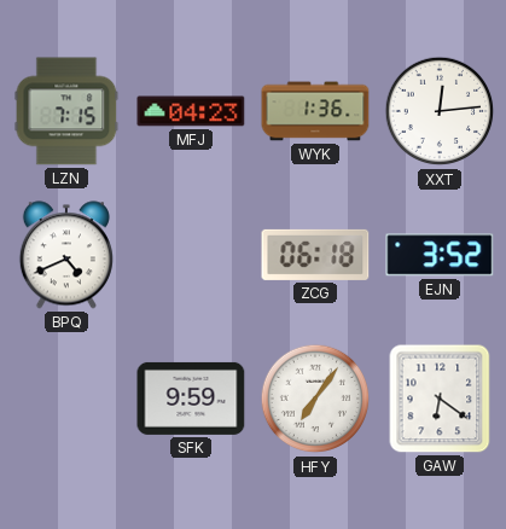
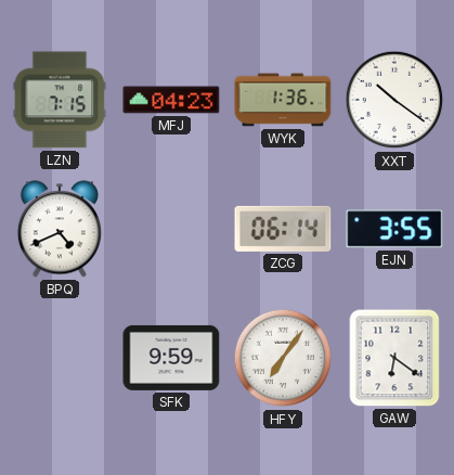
XXT: 12:14 -> 10:21
ZCG: 06:18 -> 06:14
EJN: 3:52 -> 3:55
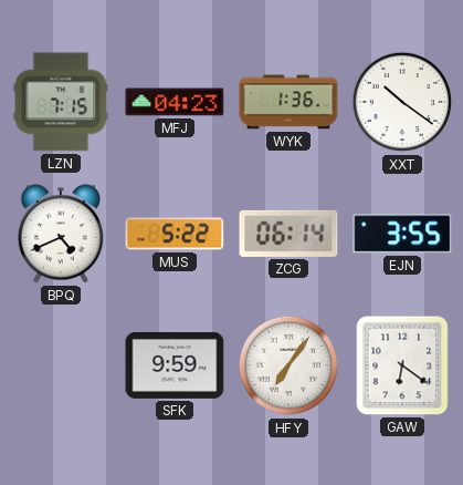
MUS: none -> 5:22
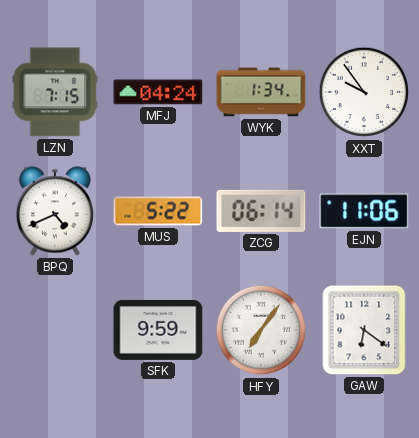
MFJ: 04:23 -> 04:24
WYK: 1:36 -> 1:34
XXT: 10:21 -> 9:54
EJN: 3:55 -> 11:06
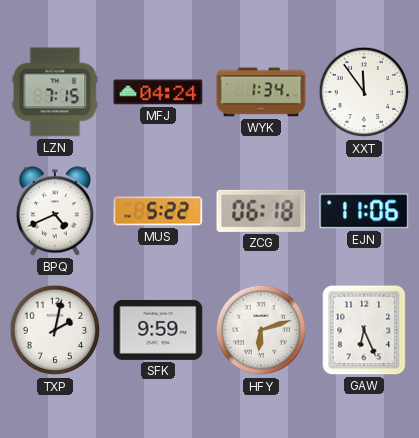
XXT: 9:54 -> 11:54
ZCG: 06:14 -> 06:18
TXP: none -> 2:02
HFY: 7:06 -> 6:12
GAW: 6:21 -> 6:26
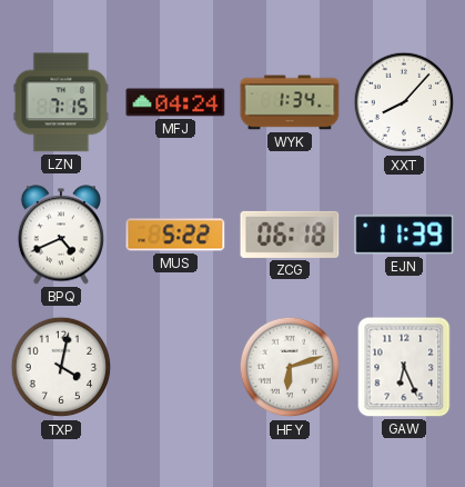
XXT: 11:54 -> 8:07
EJN: 11:06 -> 11:39
TXP: 2:02 -> 4:02
SFK: 9:59 -> none
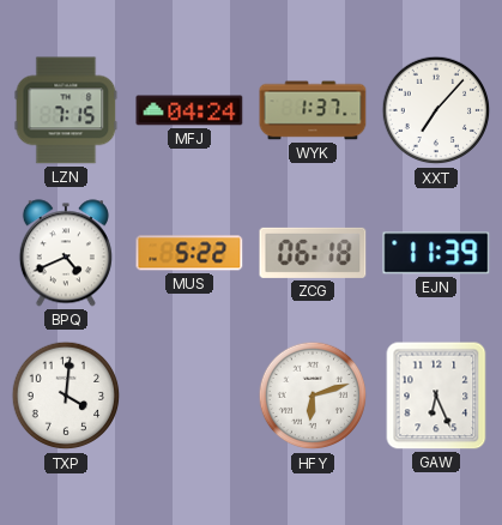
WYK: 1:34 -> 1:37
XXT: 8:07 -> 7:07
TXP: 4:02 -> 4:01
